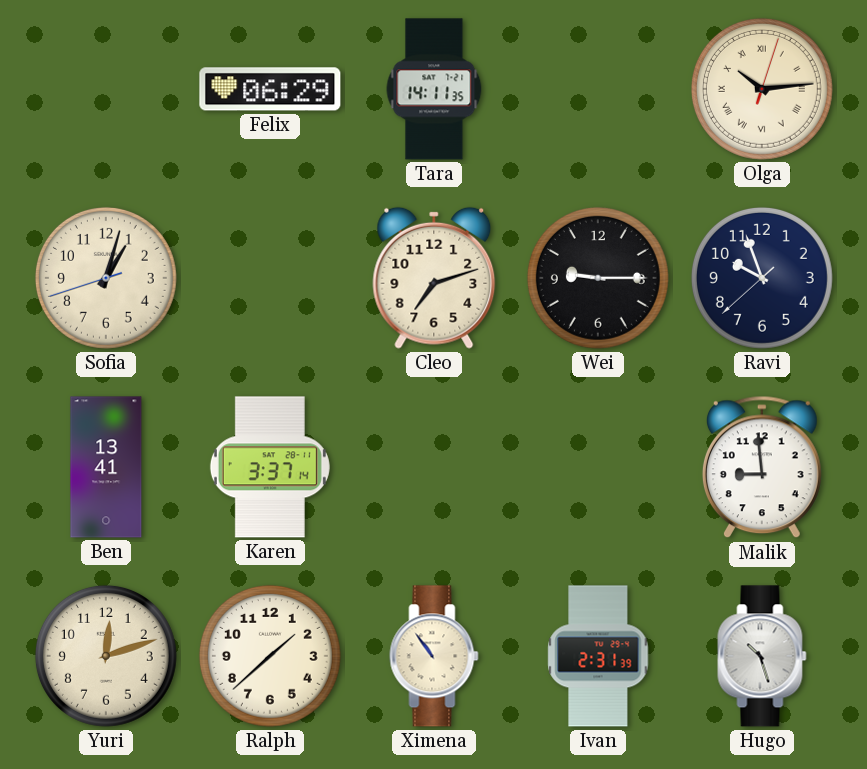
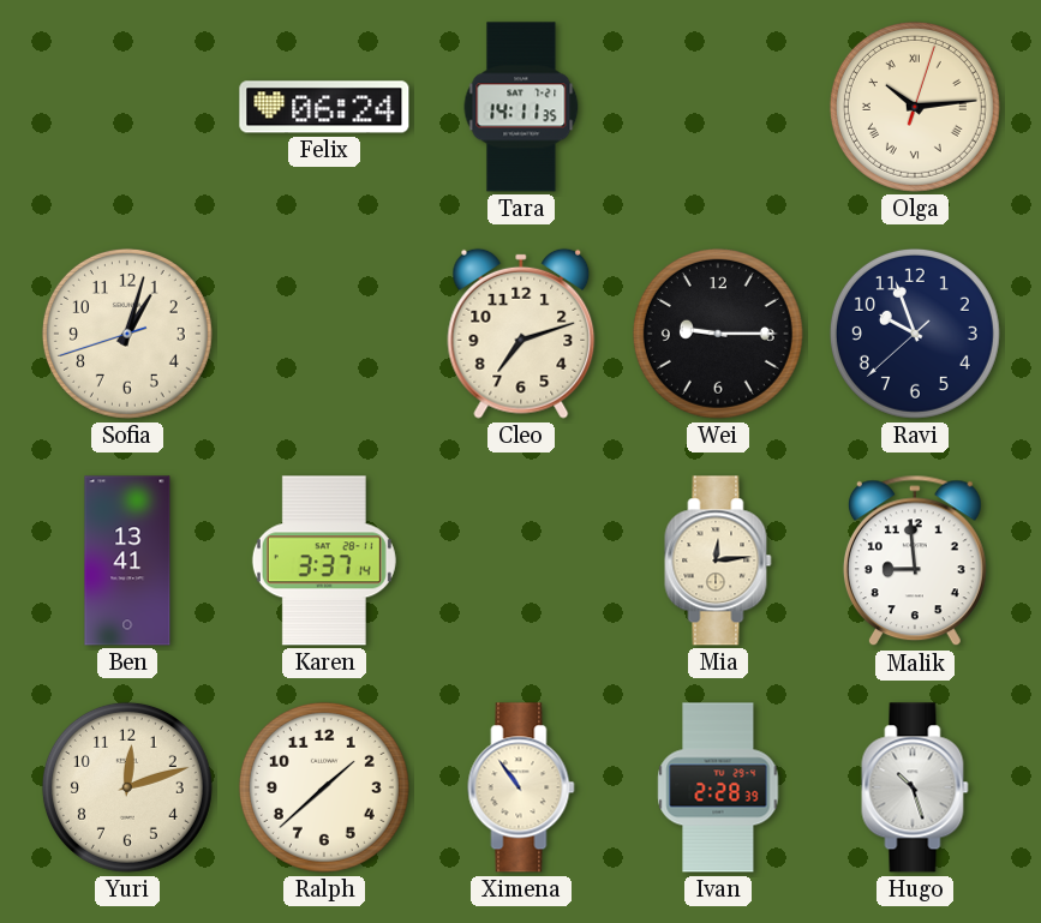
Felix: 06:29 -> 06:24
Mia: none -> 12:14
Ivan: 2:31 -> 2:28
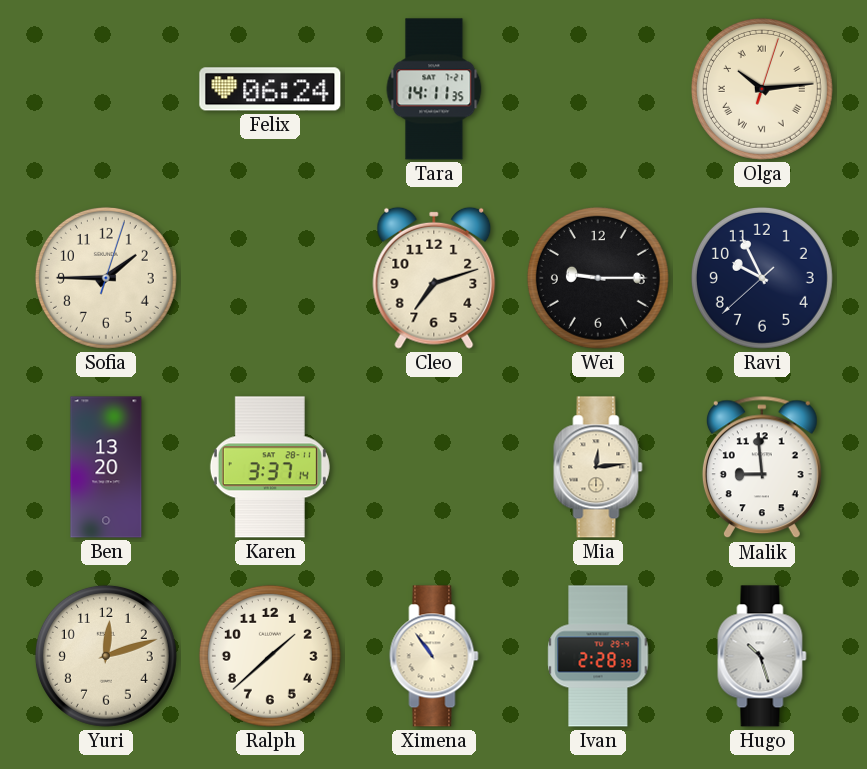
Sofia: 1:02 -> 1:45
Ravi: 9:56 -> 9:55
Ben: 13:41 -> 13:20
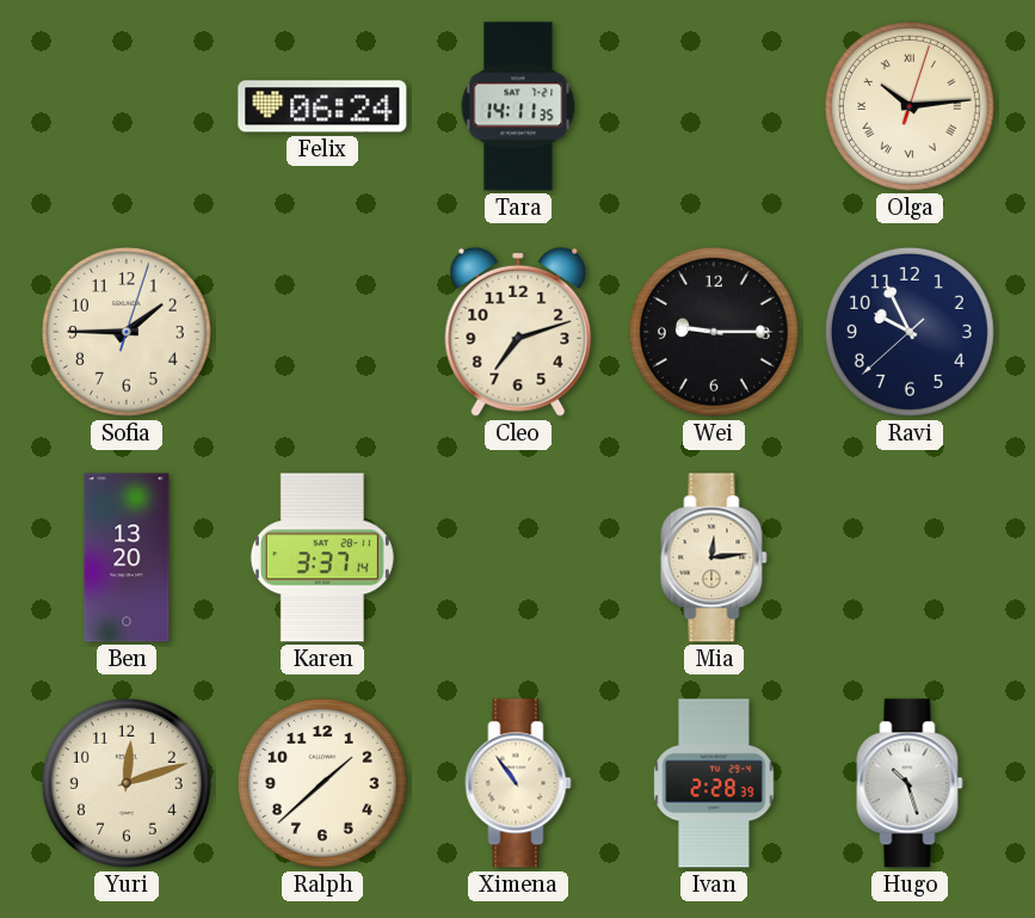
Malik: 8:59 -> none
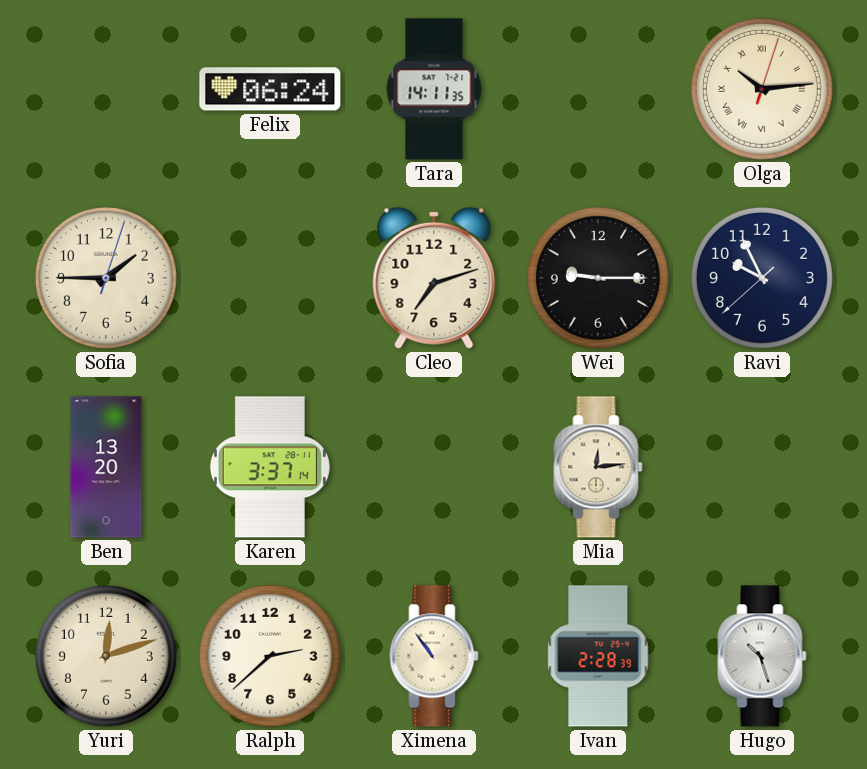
Ralph: 1:38 -> 2:38
